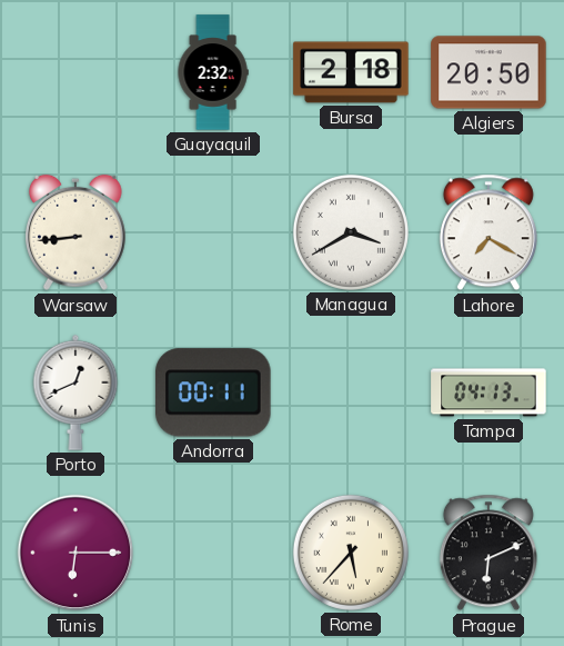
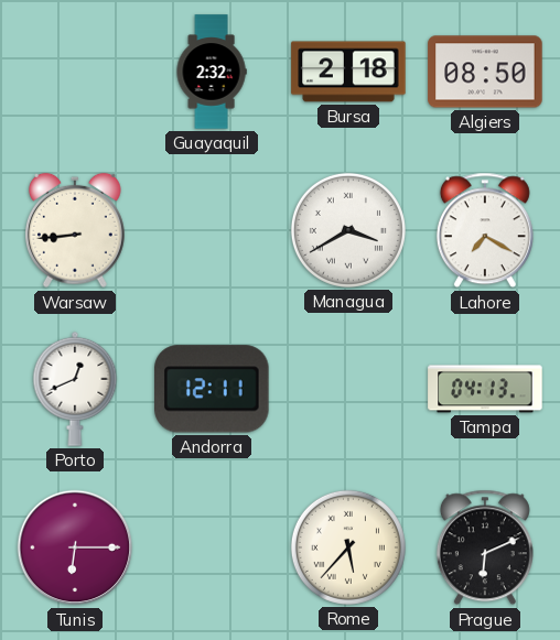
Algiers: 20:50 -> 08:50
Andorra: 00:11 -> 12:11
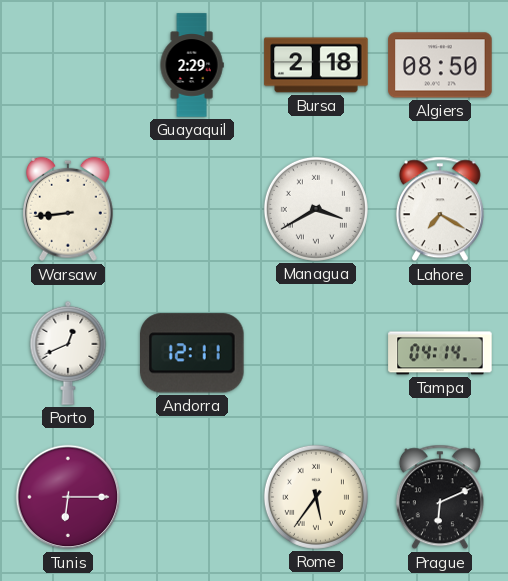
Guayaquil: 2:32 -> 2:29
Tampa: 04:13 -> 04:14
Rome: 5:37 -> 5:36
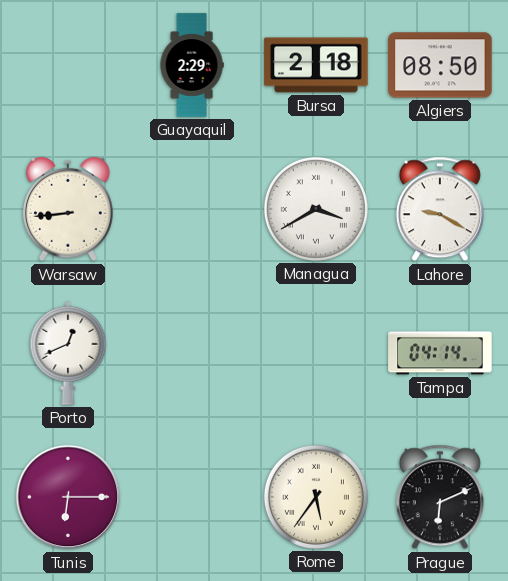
Lahore: 7:20 -> 9:20
Andorra: 12:11 -> none
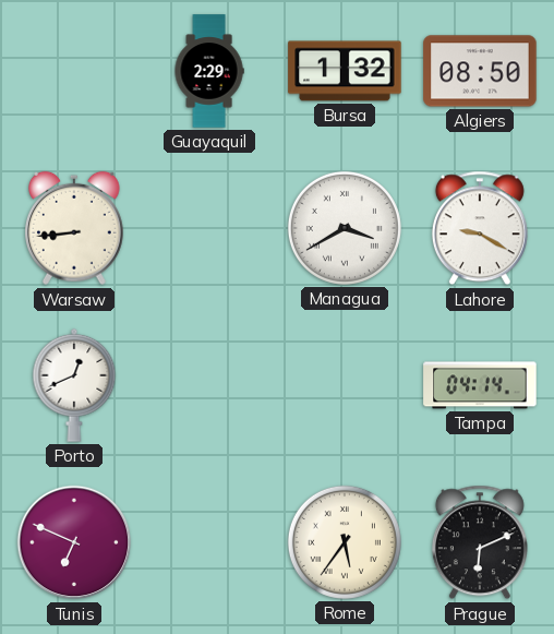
Bursa: 2:18 -> 1:32
Tunis: 6:15 -> 6:49
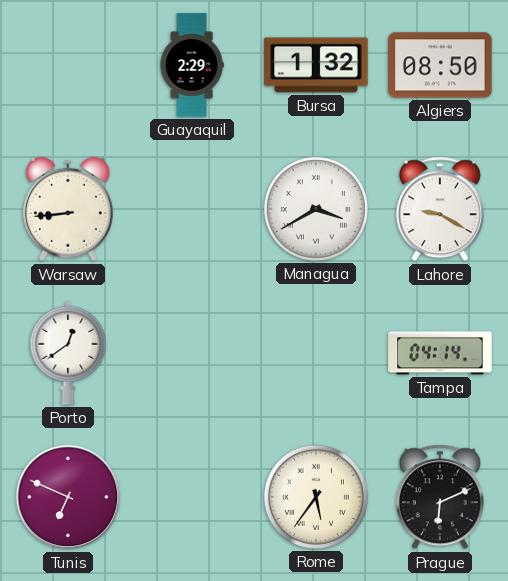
Porto: 12:41 -> 12:39
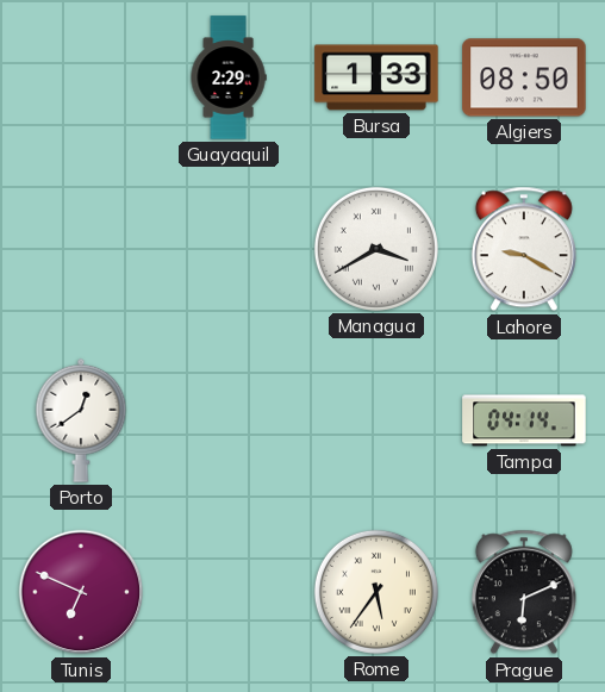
Bursa: 1:32 -> 1:33
Warsaw: 8:44 -> none
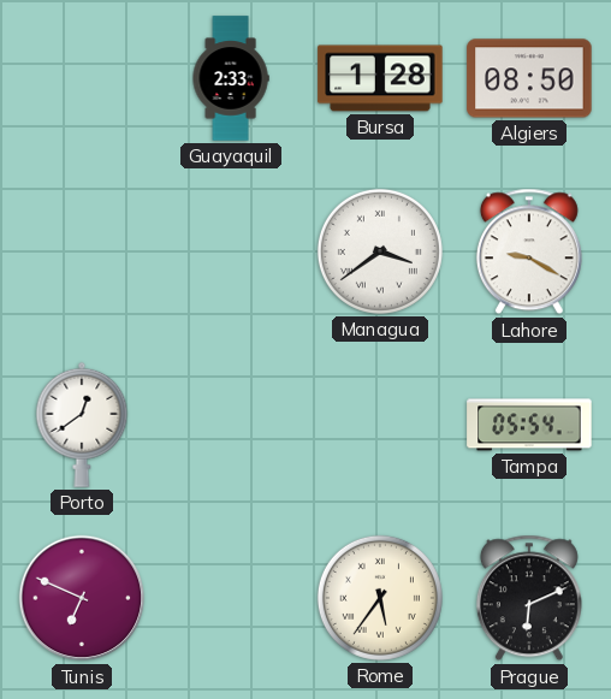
Guayaquil: 2:29 -> 2:33
Bursa: 1:33 -> 1:28
Managua: 3:40 -> 3:39
Tampa: 04:14 -> 05:54
